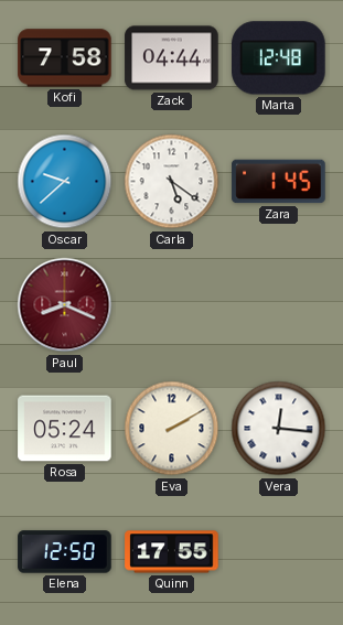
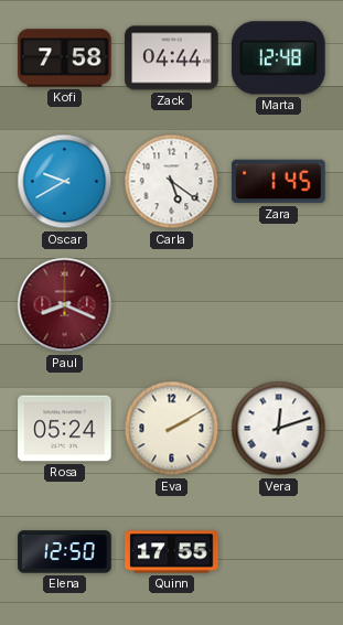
Oscar: 9:38 -> 9:40
Vera: 12:16 -> 12:12
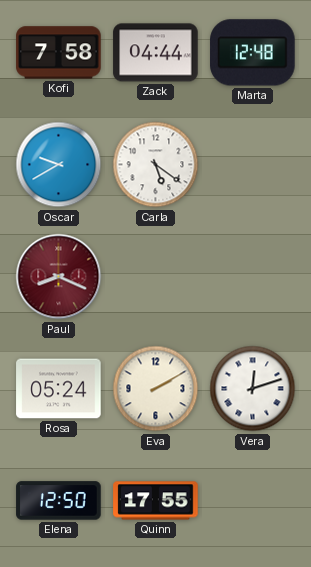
Zara: 1:45 -> none
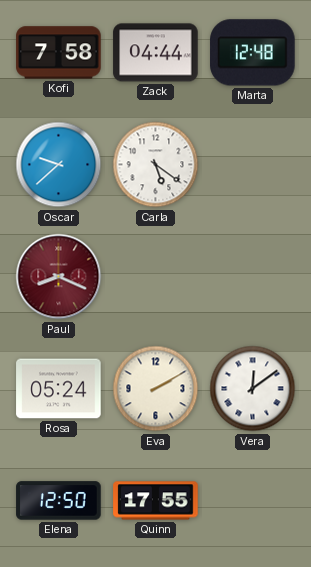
Oscar: 9:40 -> 9:38
Vera: 12:12 -> 12:09
